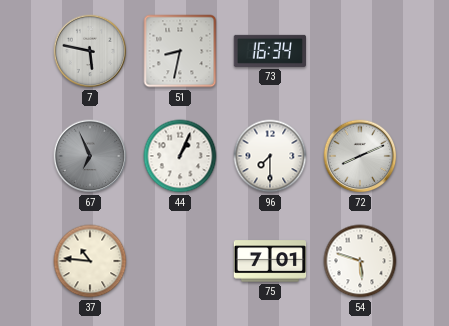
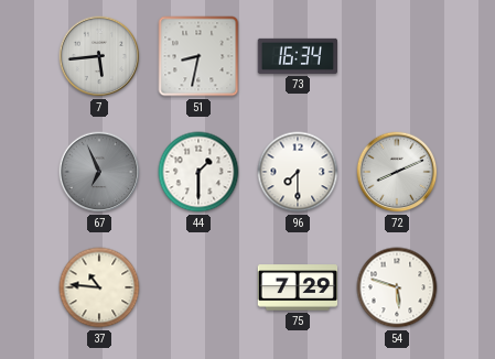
7: 5:47 -> 5:44
44: 1:04 -> 1:30
75: 7:01 -> 7:29
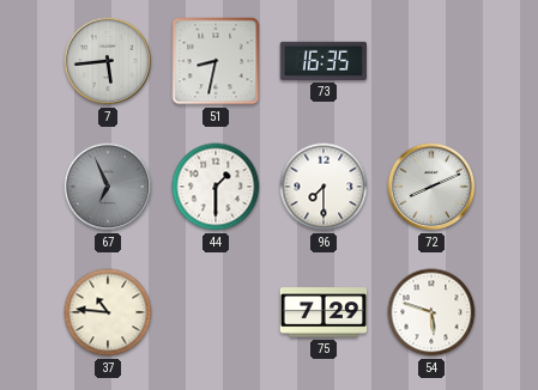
73: 16:34 -> 16:35
